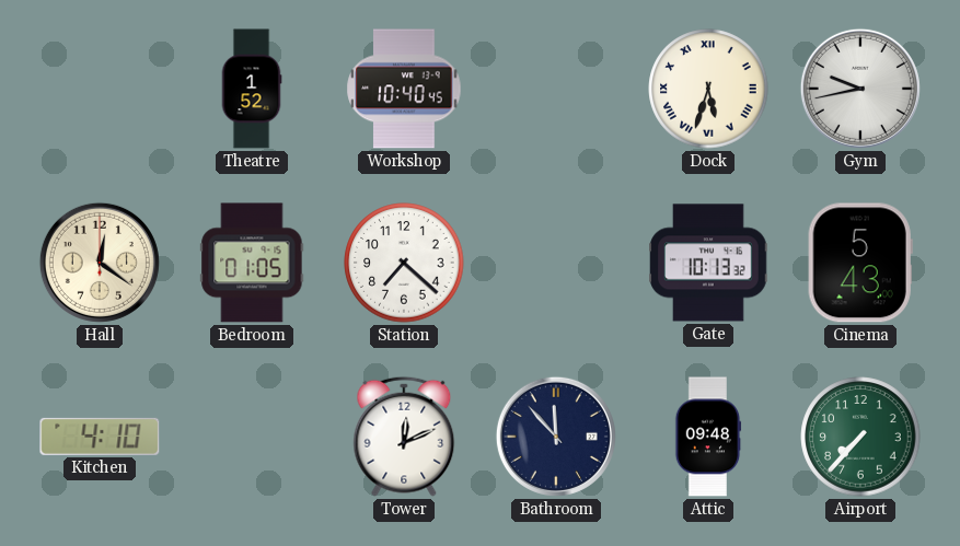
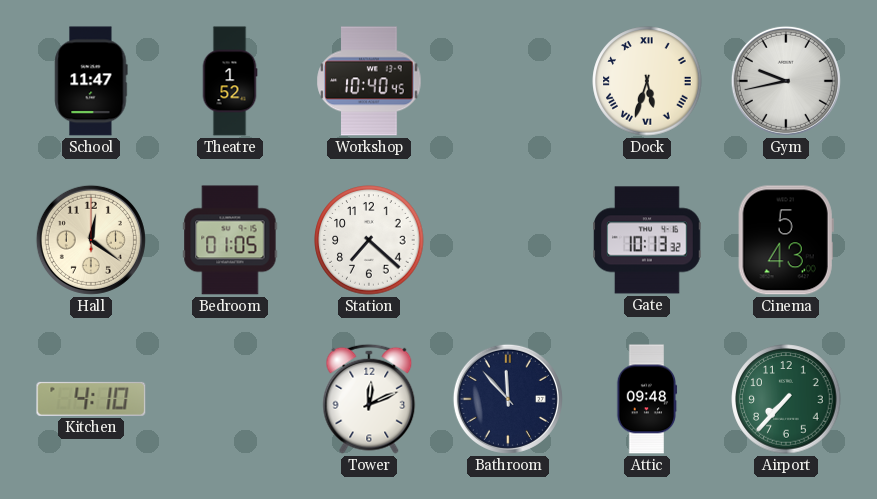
School: none -> 11:47
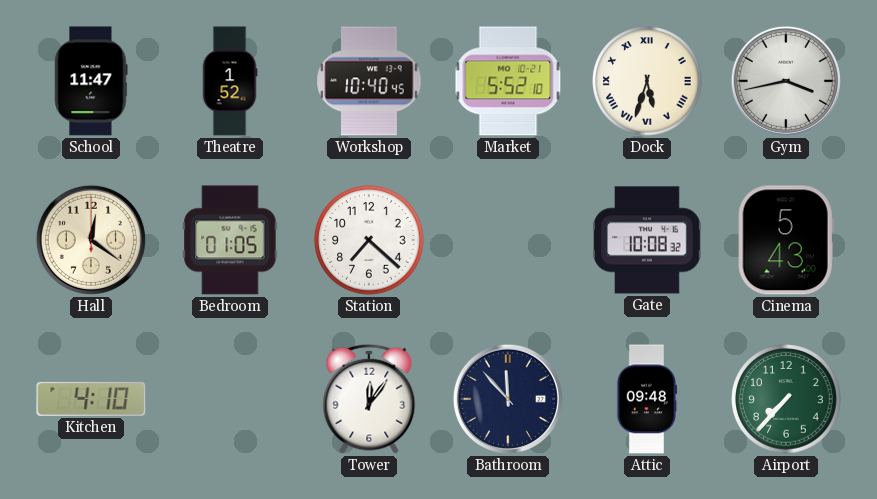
Market: none -> 5:52
Gym: 9:43 -> 3:43
Gate: 10:13 -> 10:08
Tower: 12:11 -> 12:06
